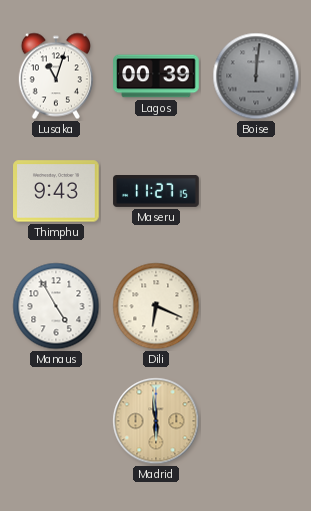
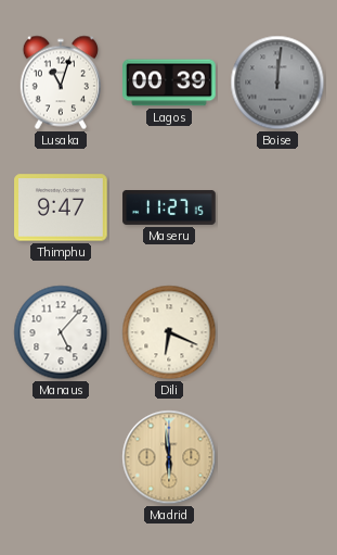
Thimphu: 9:43 -> 9:47
Manaus: 4:55 -> 5:07
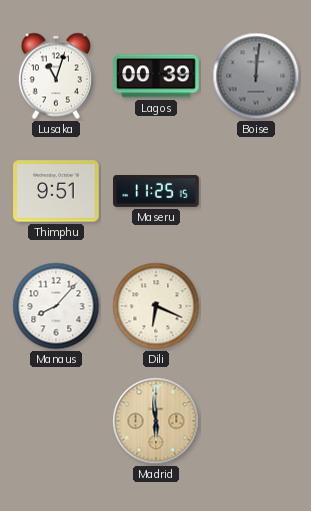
Thimphu: 9:47 -> 9:51
Maseru: 11:27 -> 11:25
Manaus: 5:07 -> 8:07
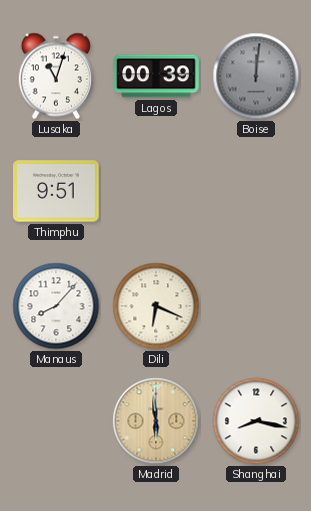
Maseru: 11:25 -> none
Shanghai: none -> 8:17
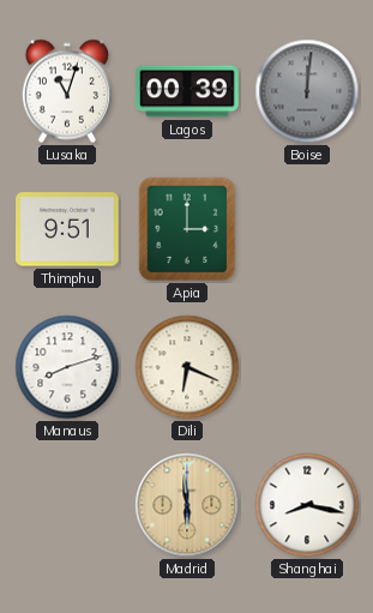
Apia: none -> 3:00
Manaus: 8:07 -> 8:12
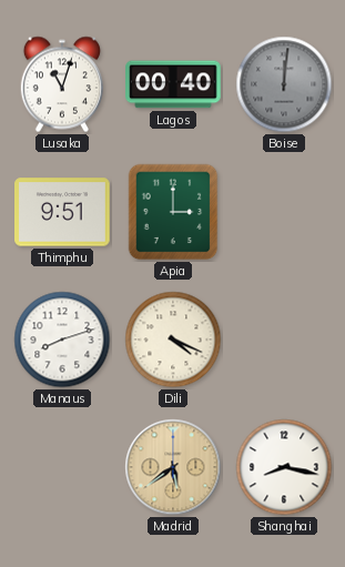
Lagos: 00:39 -> 00:40
Dili: 6:19 -> 4:19
Madrid: 5:59 -> 5:39
